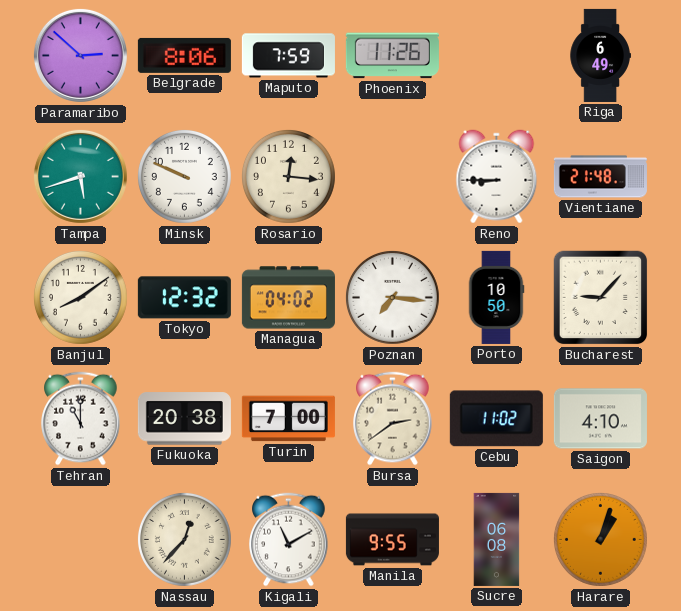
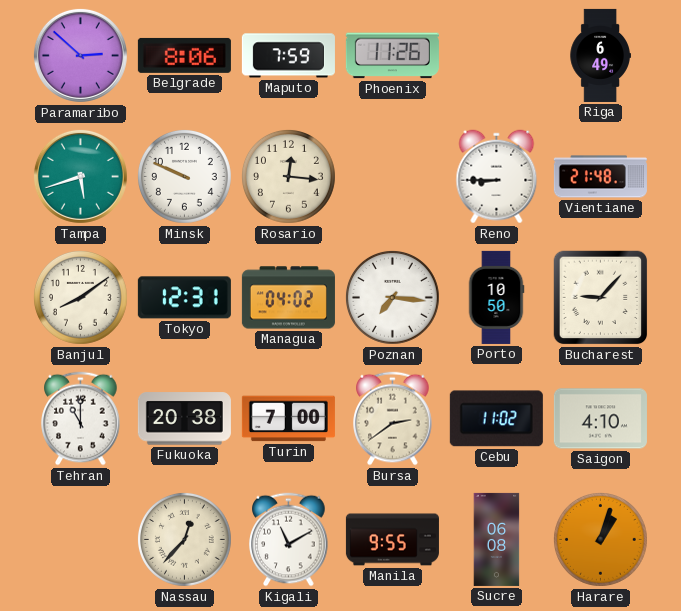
Tokyo: 12:32 -> 12:31
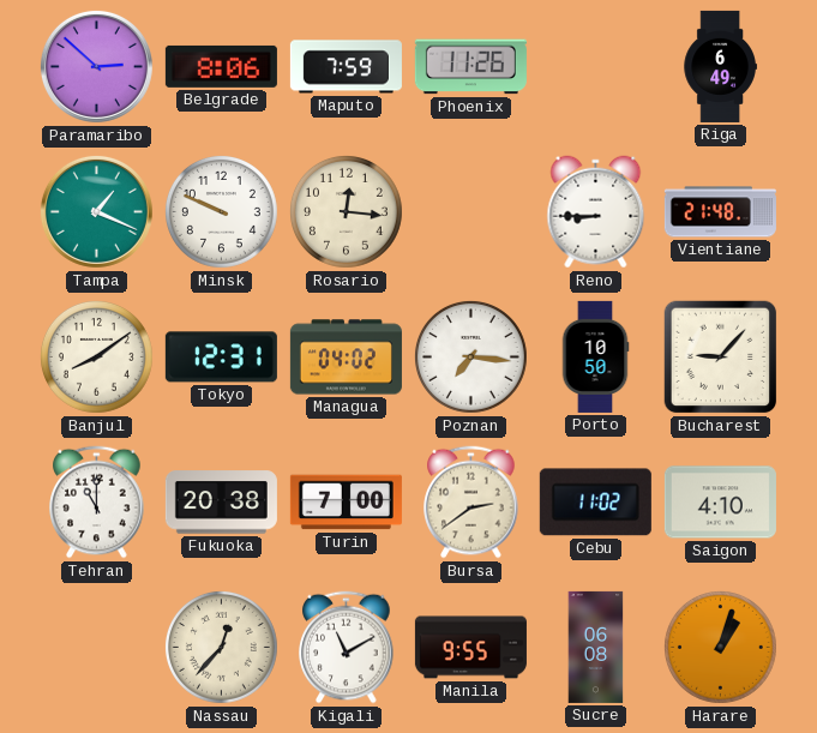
Tampa: 5:42 -> 1:19
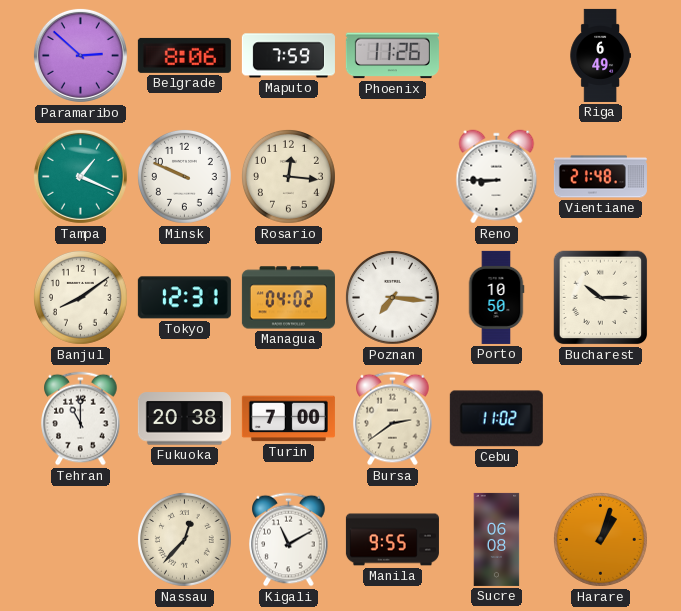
Bucharest: 9:07 -> 10:15
Saigon: 4:10 -> none
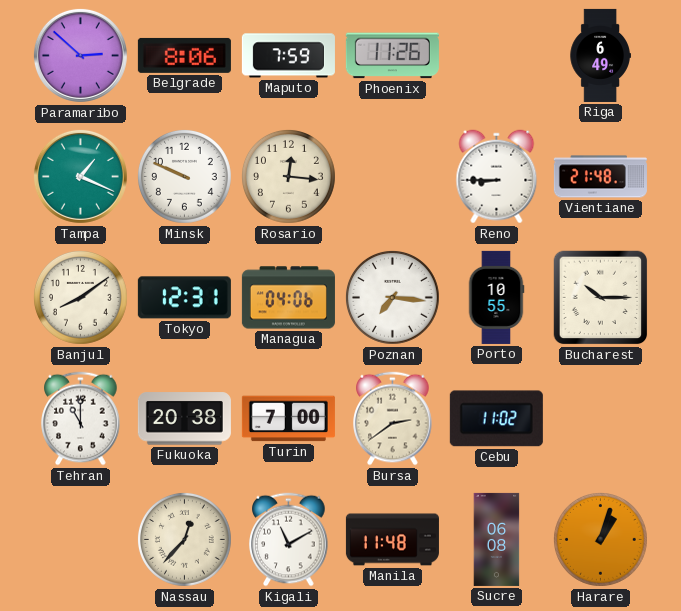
Managua: 04:02 -> 04:06
Porto: 10:50 -> 10:55
Manila: 9:55 -> 11:48
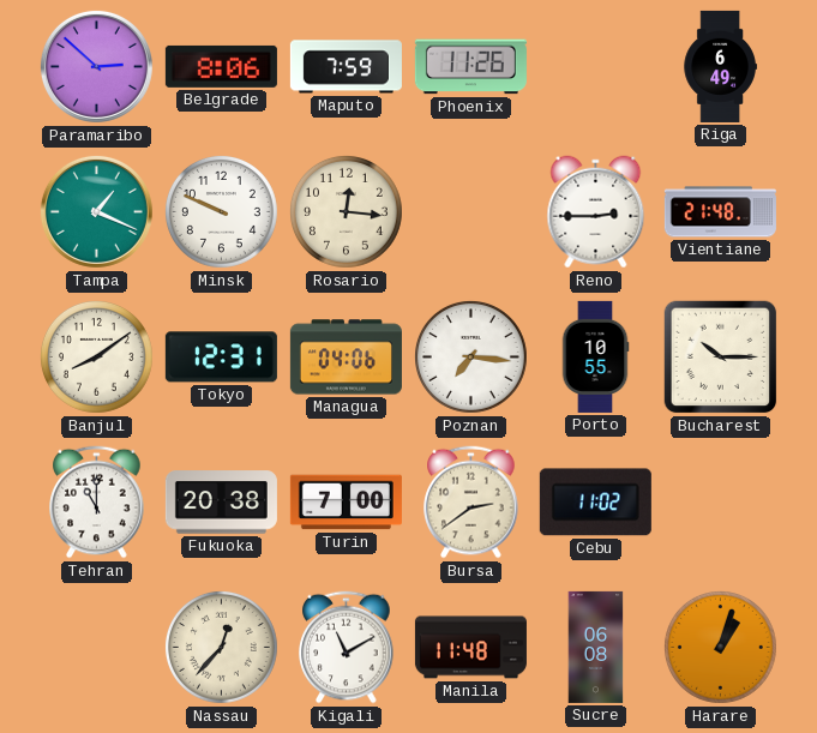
Reno: 8:45 -> 2:45
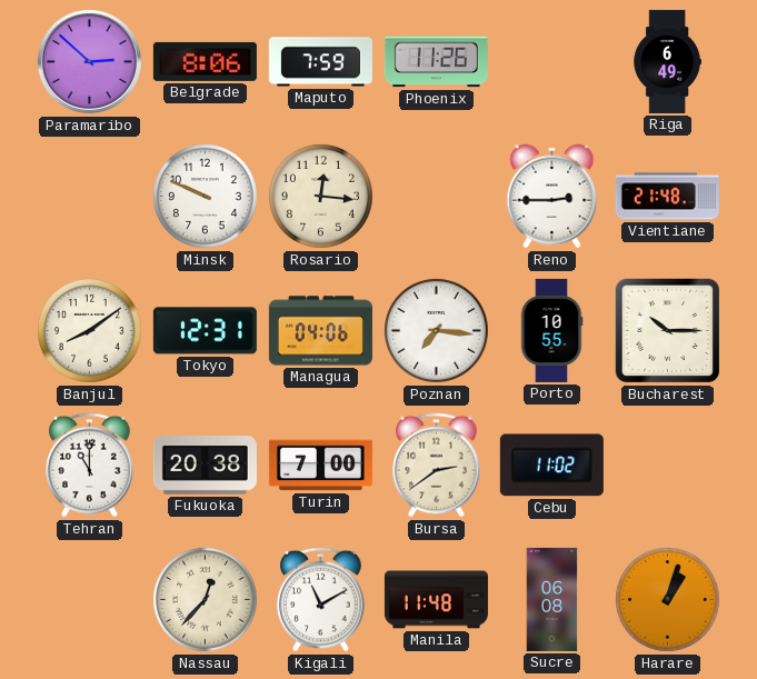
Tampa: 1:19 -> none
